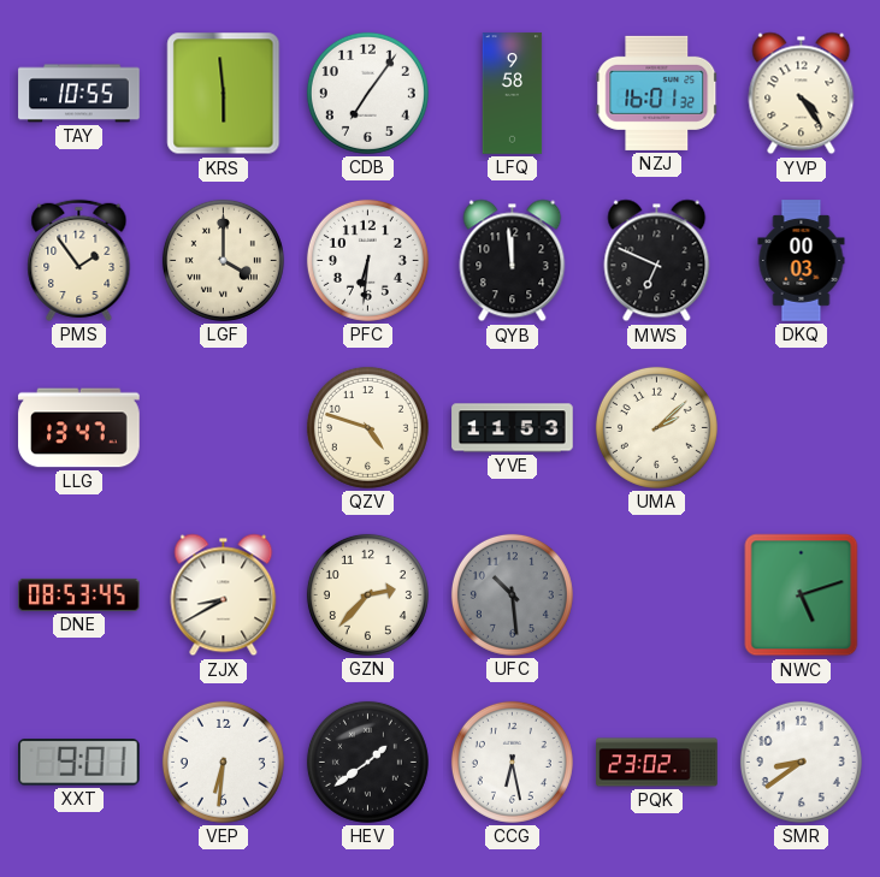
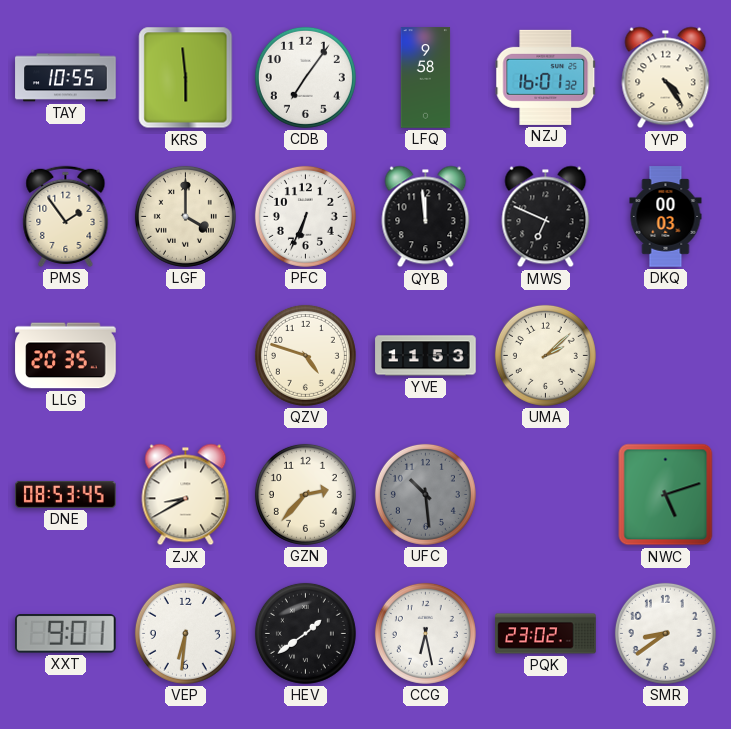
PFC: 6:31 -> 6:34
LLG: 13:47 -> 20:35
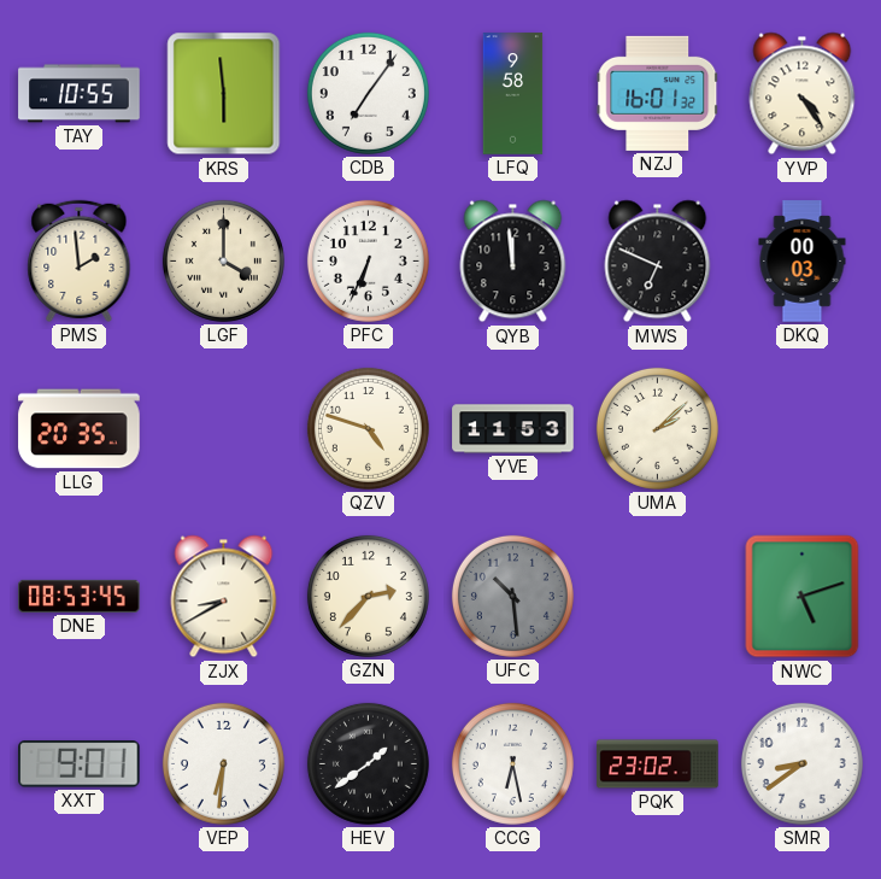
PMS: 1:54 -> 1:59
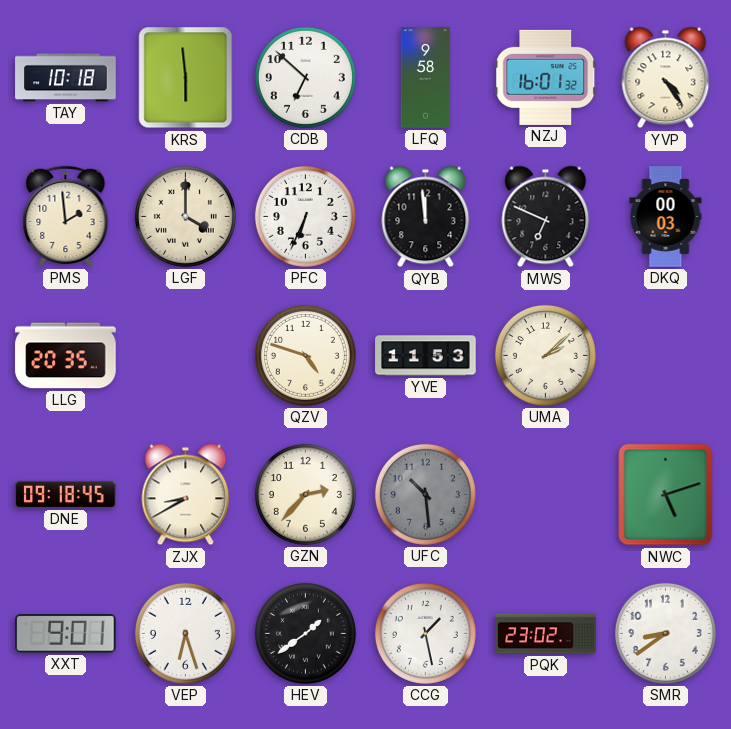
TAY: 10:55 -> 10:18
CDB: 7:06 -> 6:52
DNE: 08:53 -> 09:18
VEP: 6:31 -> 6:27
CCG: 6:28 -> 1:28
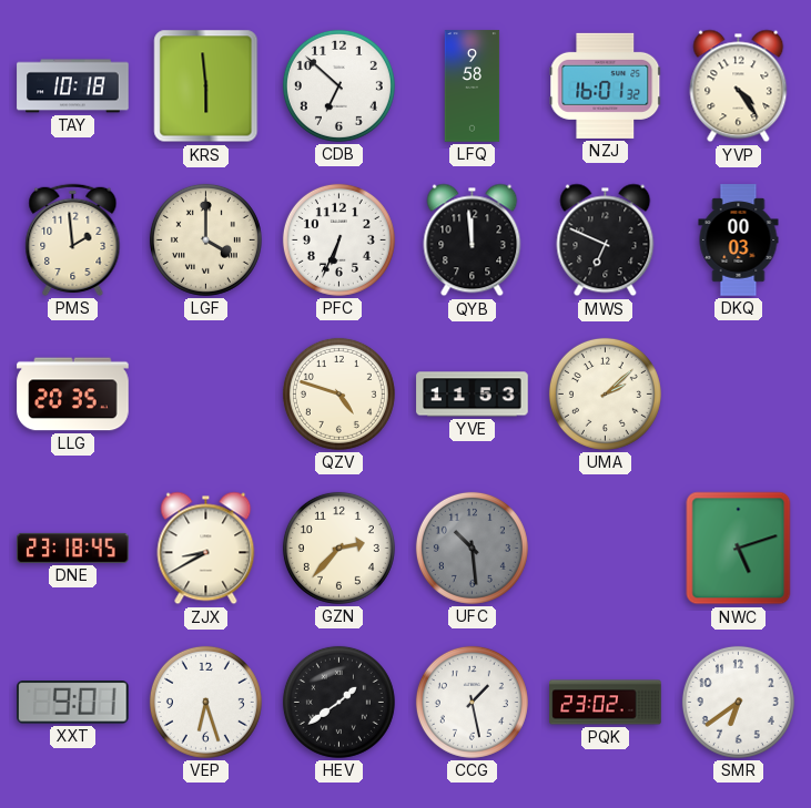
DNE: 09:18 -> 23:18
SMR: 8:39 -> 6:39
